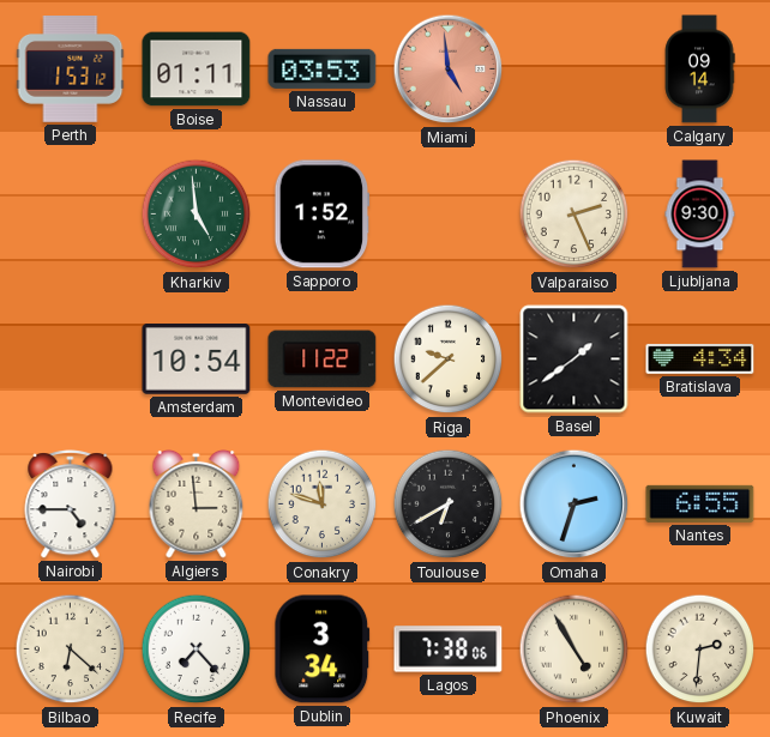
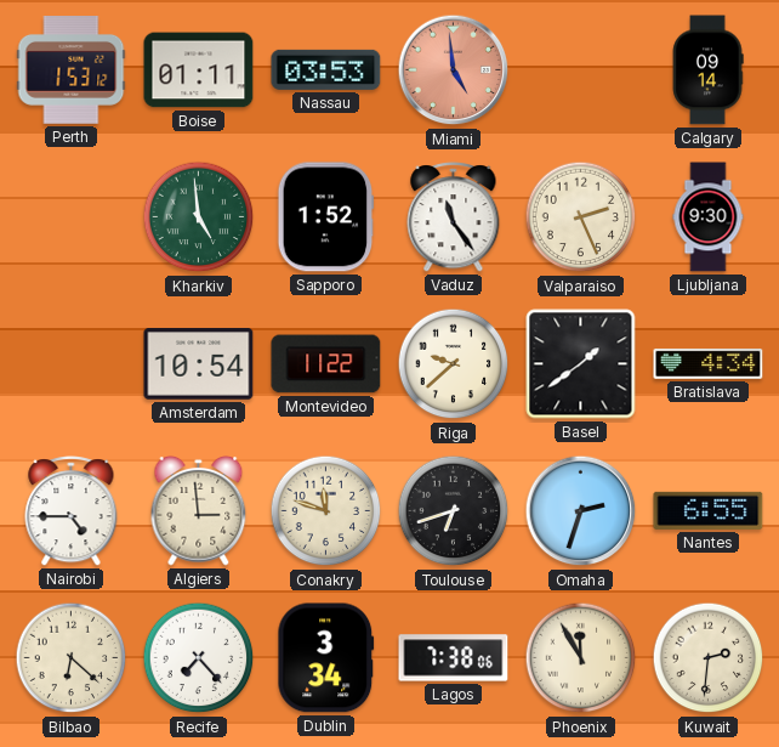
Vaduz: none -> 11:24
Toulouse: 6:40 -> 6:42
Phoenix: 4:55 -> 11:55
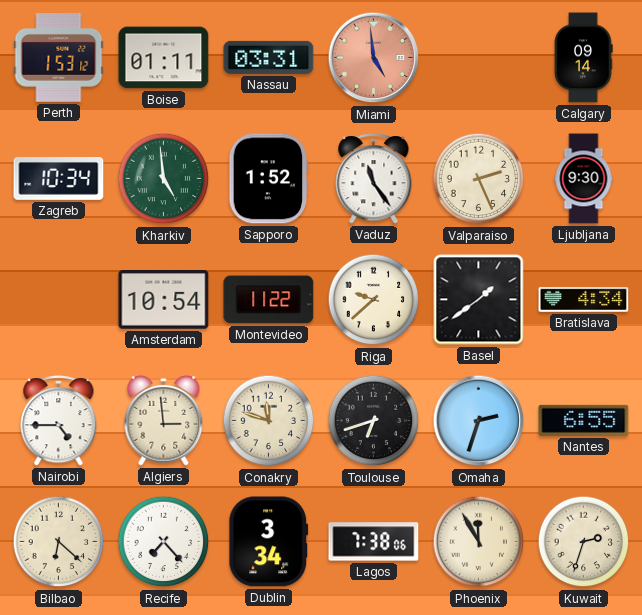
Nassau: 03:53 -> 03:31
Zagreb: none -> 10:34
Kuwait: 2:31 -> 2:33
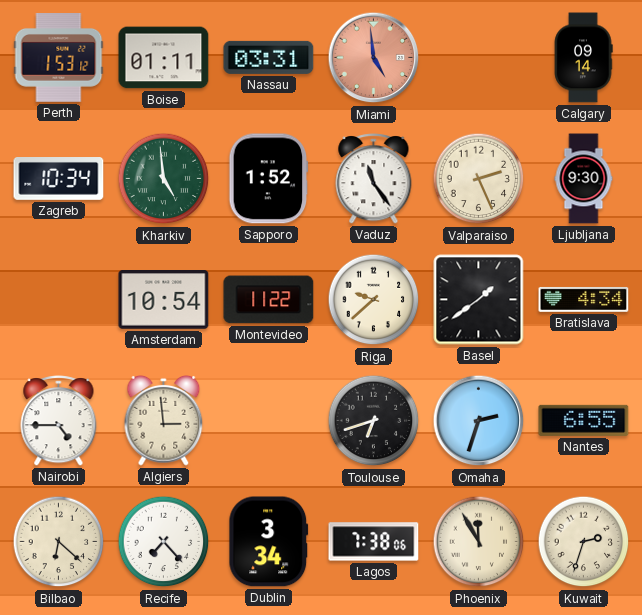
Conakry: 11:48 -> none
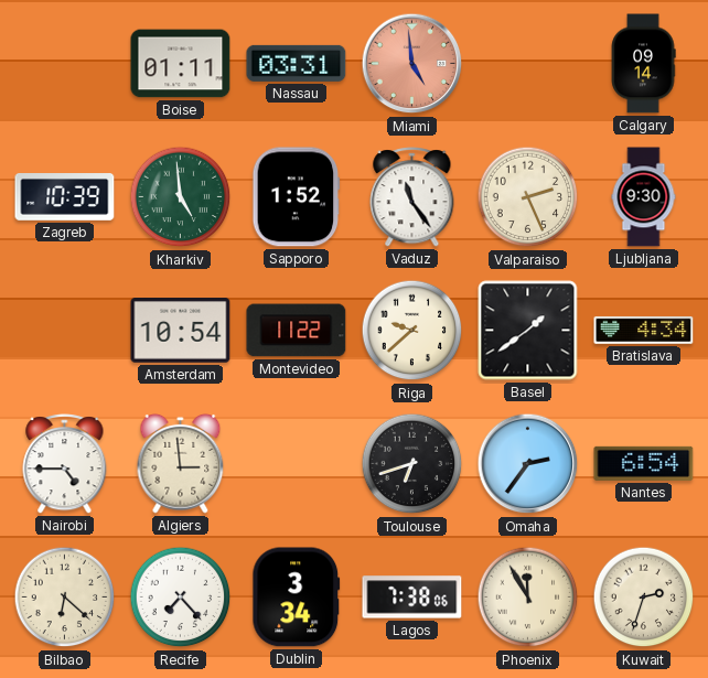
Perth: 1:53 -> none
Zagreb: 10:34 -> 10:39
Omaha: 2:33 -> 2:36
Nantes: 6:55 -> 6:54
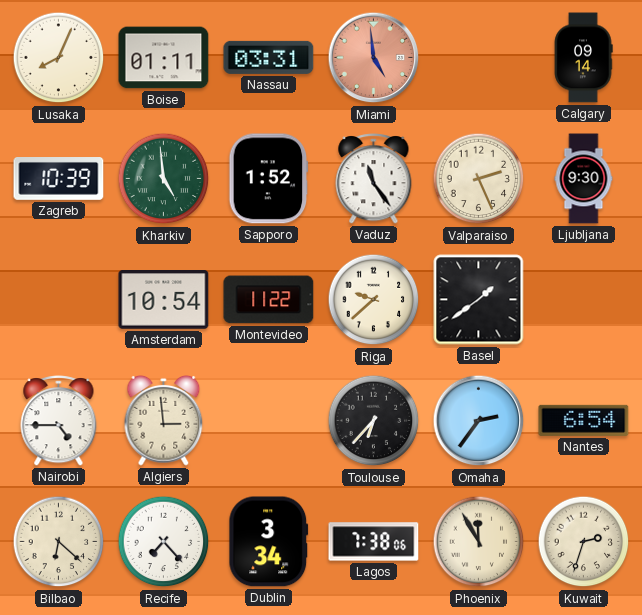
Lusaka: none -> 8:04
Bratislava: 4:34 -> none
Toulouse: 6:42 -> 6:37
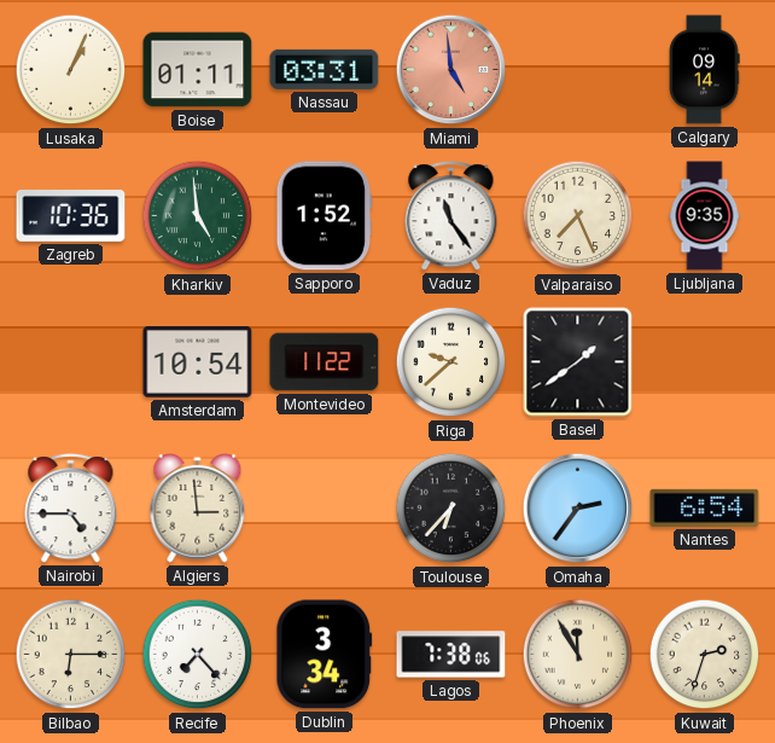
Lusaka: 8:04 -> 1:04
Zagreb: 10:39 -> 10:36
Valparaiso: 2:26 -> 7:26
Ljubljana: 9:30 -> 9:35
Bilbao: 6:22 -> 6:15
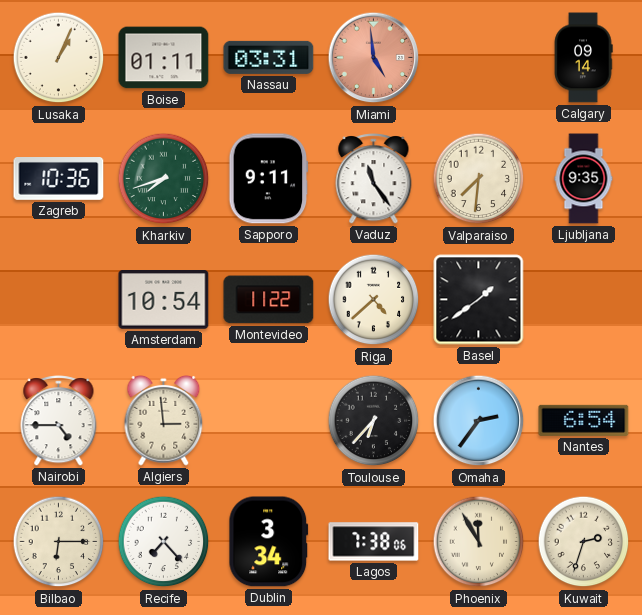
Kharkiv: 4:59 -> 7:42
Sapporo: 1:52 -> 9:11
Valparaiso: 7:26 -> 7:31
Riga: 9:38 -> 4:38
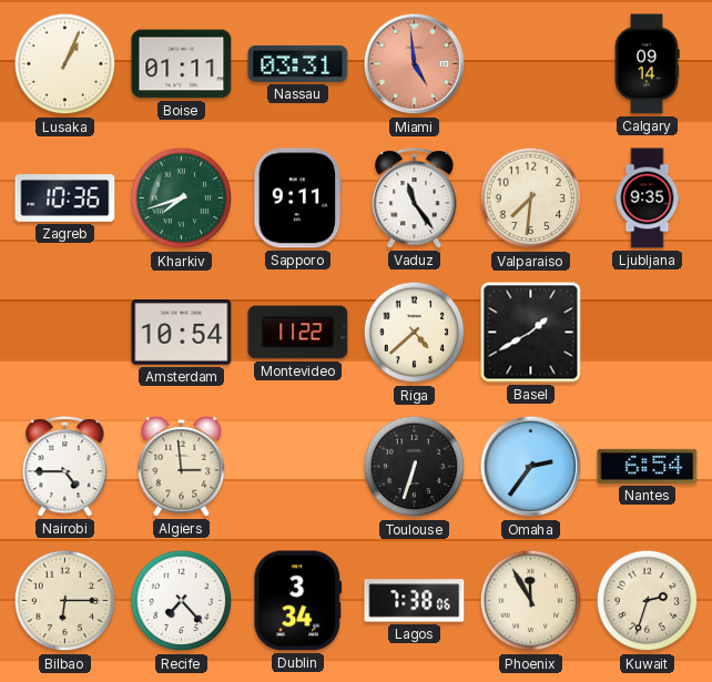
Basel: 1:39 -> 1:40
Toulouse: 6:37 -> 6:33
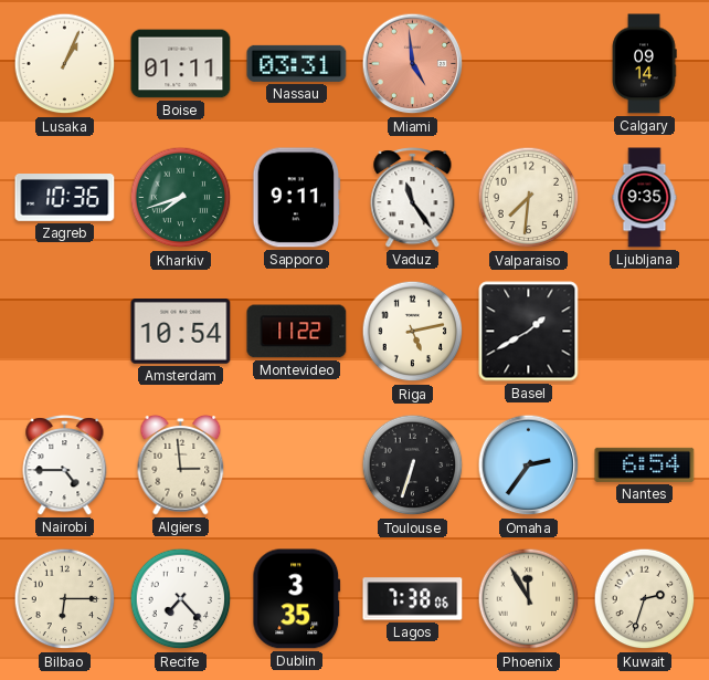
Riga: 4:38 -> 5:13
Dublin: 3:34 -> 3:35
